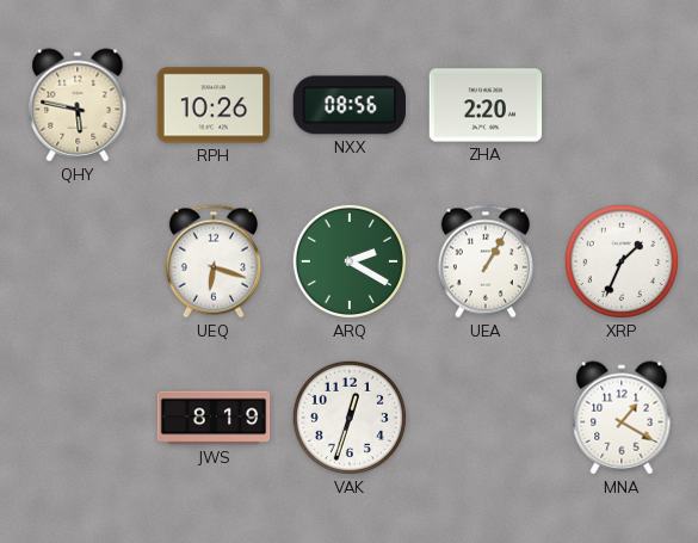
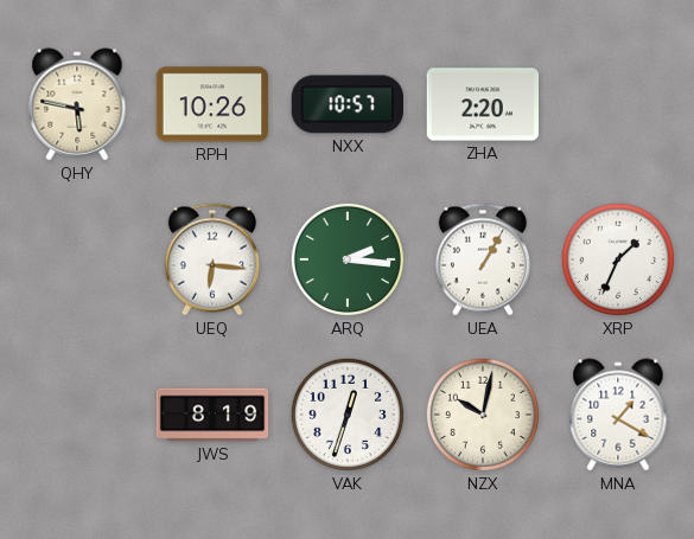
NXX: 08:56 -> 10:57
UEQ: 6:18 -> 6:16
ARQ: 2:20 -> 2:16
NZX: none -> 10:02
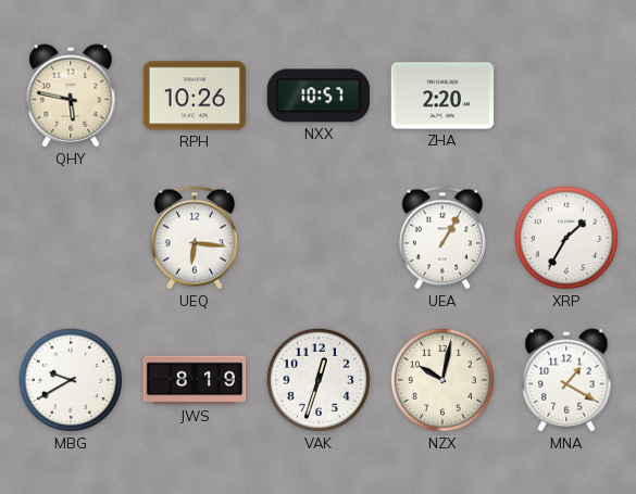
ARQ: 2:16 -> none
XRP: 1:34 -> 1:35
MBG: none -> 9:40
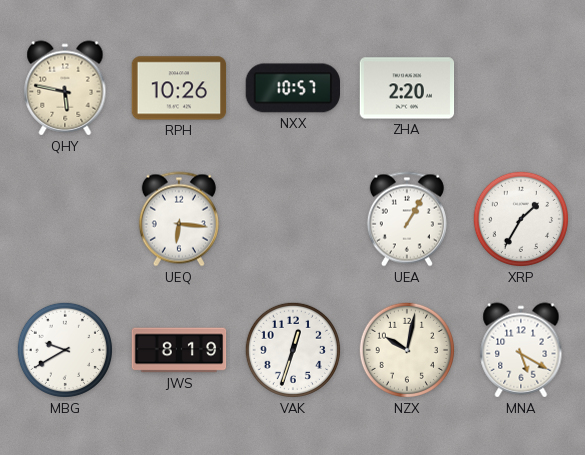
MNA: 1:20 -> 5:20
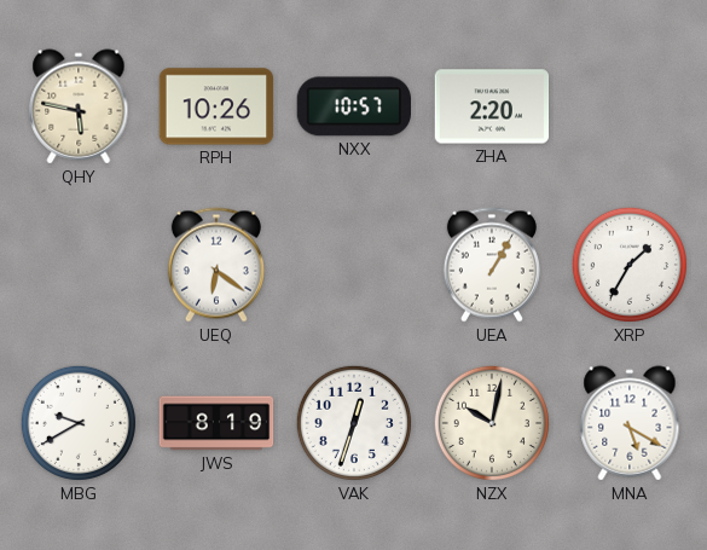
UEQ: 6:16 -> 6:21
